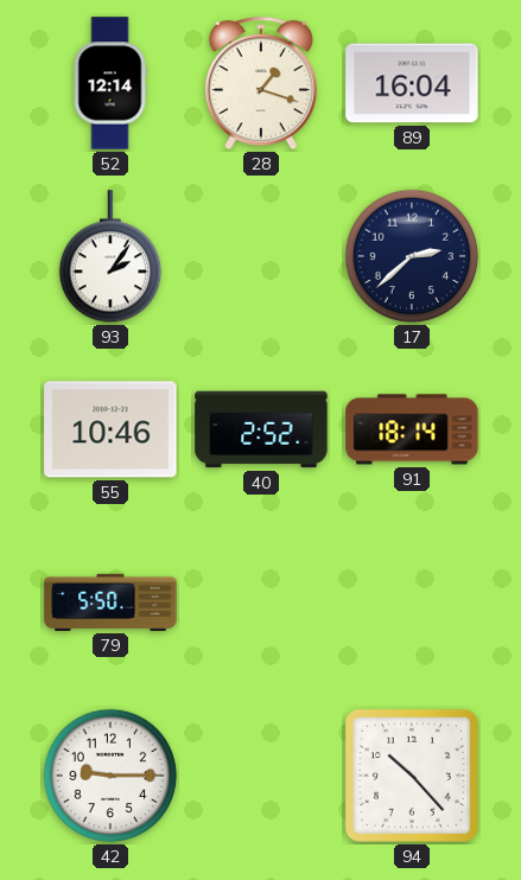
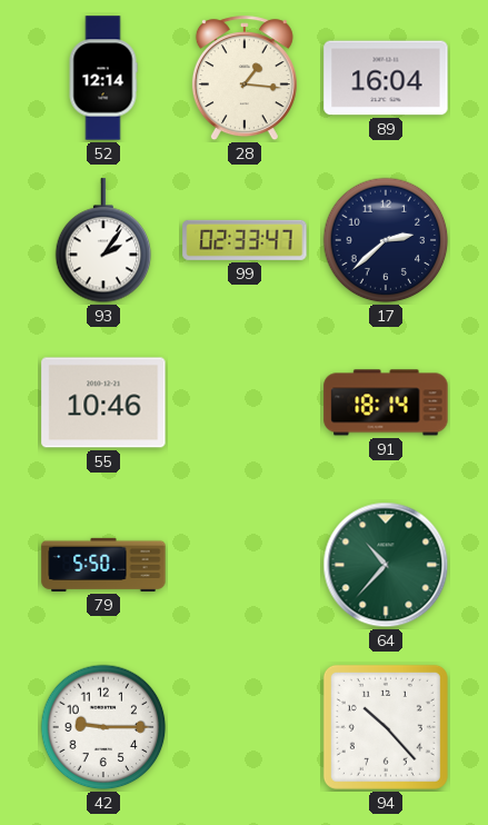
28: 1:18 -> 1:16
99: none -> 02:33
40: 2:52 -> none
64: none -> 10:37
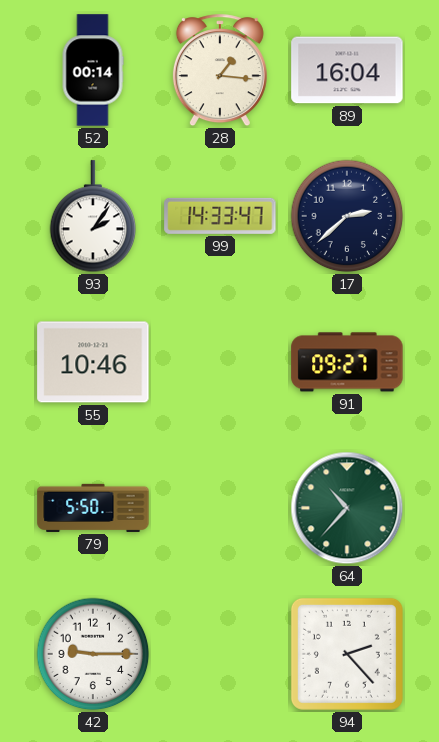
52: 12:14 -> 00:14
99: 02:33 -> 14:33
91: 18:14 -> 09:27
94: 10:23 -> 2:23
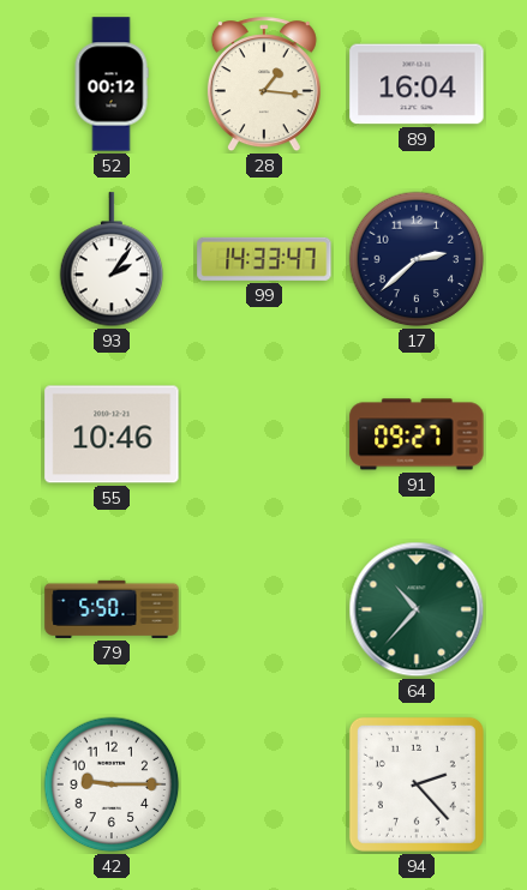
52: 00:14 -> 00:12
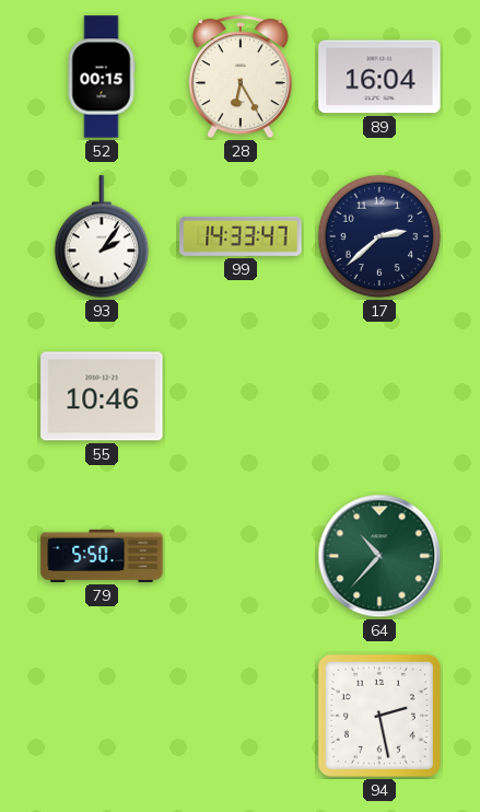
52: 00:12 -> 00:15
28: 1:16 -> 6:25
91: 09:27 -> none
42: 9:15 -> none
94: 2:23 -> 2:28
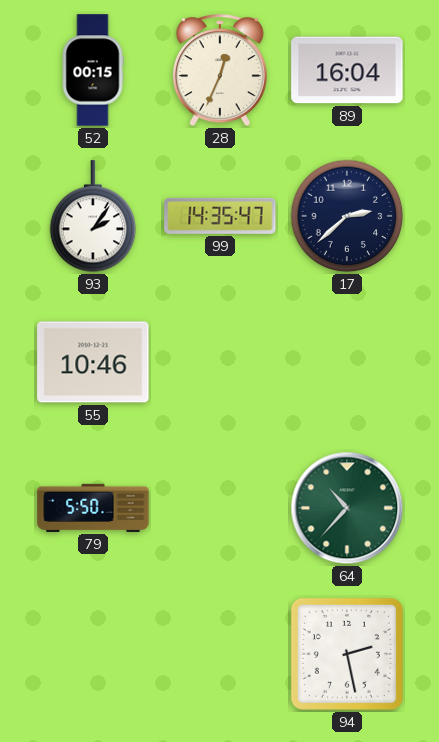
28: 6:25 -> 12:34
99: 14:33 -> 14:35
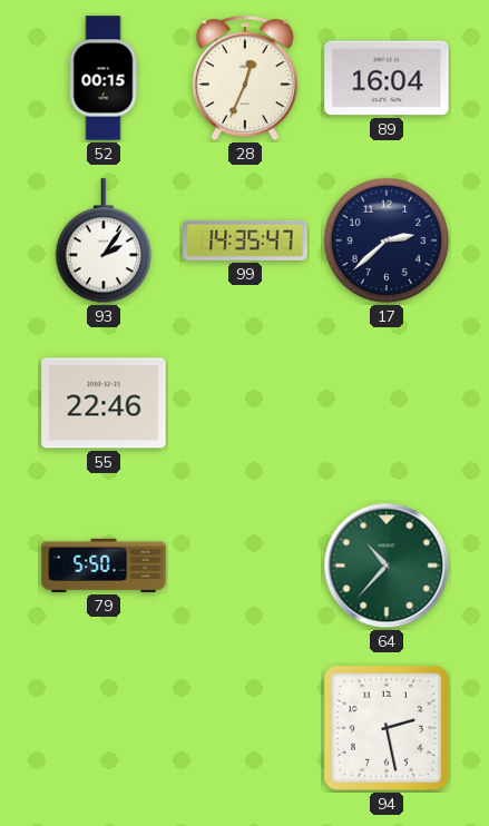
55: 10:46 -> 22:46
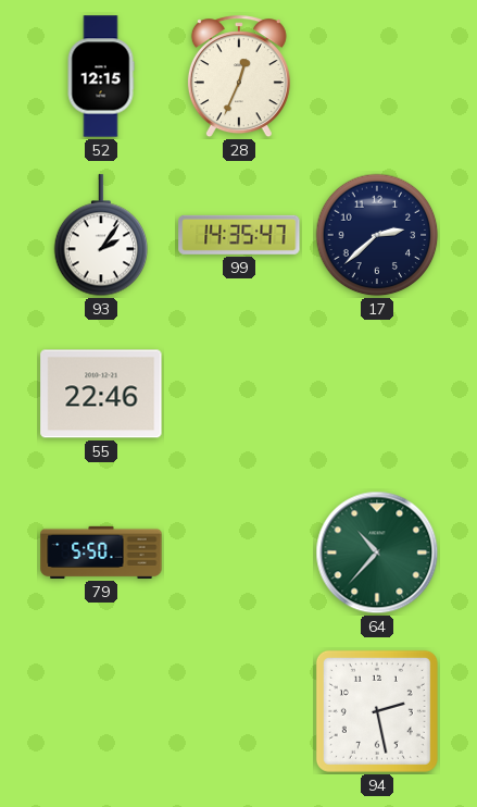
52: 00:15 -> 12:15
89: 16:04 -> none
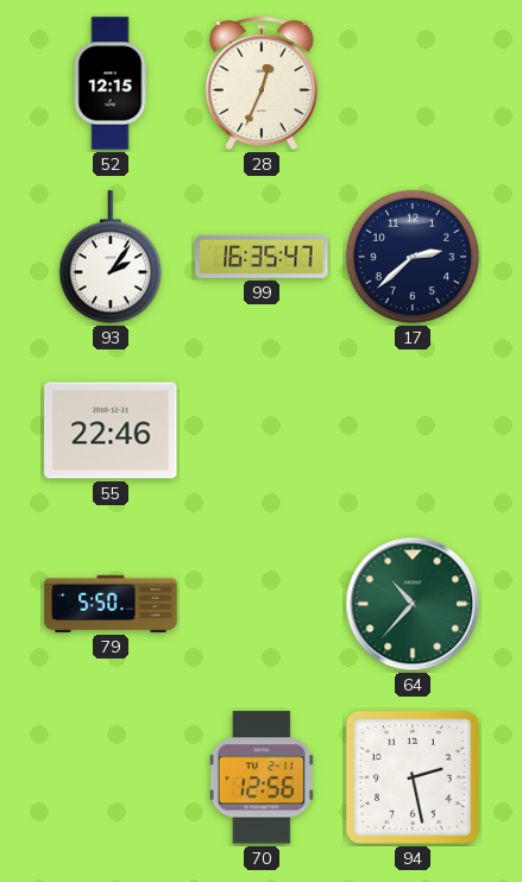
99: 14:35 -> 16:35
70: none -> 12:56
